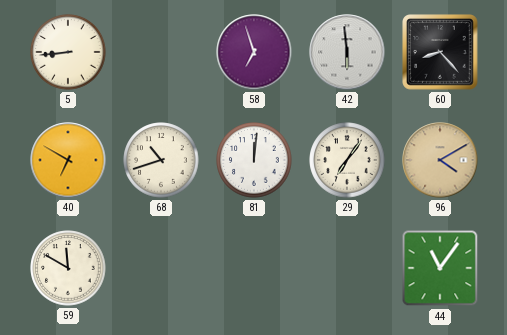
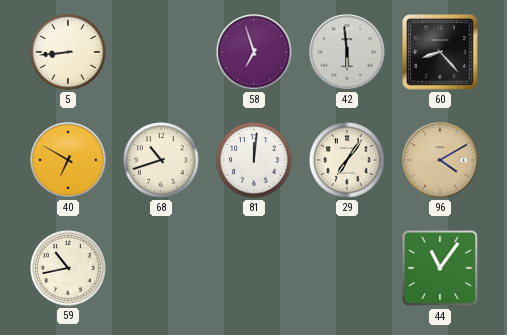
59: 11:50 -> 10:43
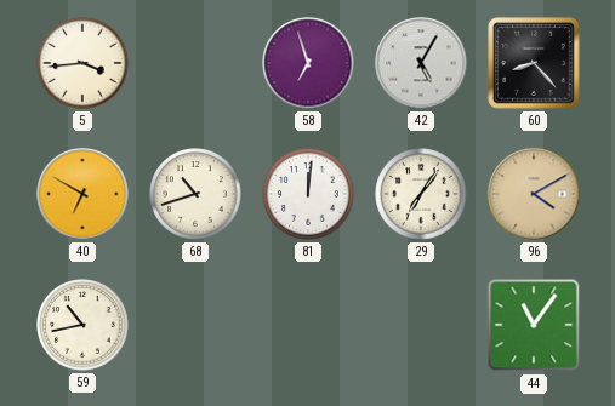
5: 8:44 -> 3:44
42: 5:59 -> 5:05
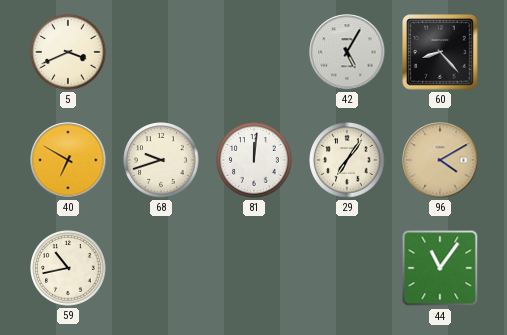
5: 3:44 -> 3:41
58: 6:57 -> none
68: 10:42 -> 9:42
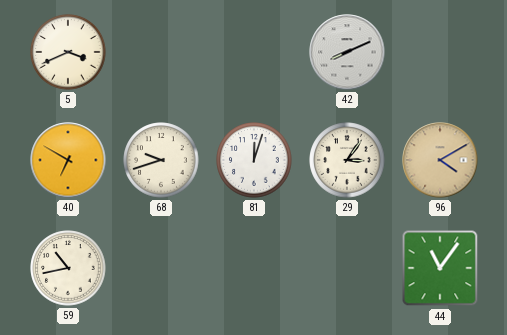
42: 5:05 -> 8:11
60: 8:23 -> none
81: 12:01 -> 12:03
29: 7:06 -> 3:06
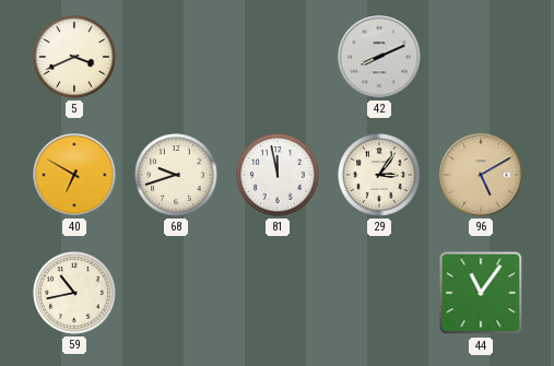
81: 12:03 -> 11:58
96: 4:10 -> 5:10
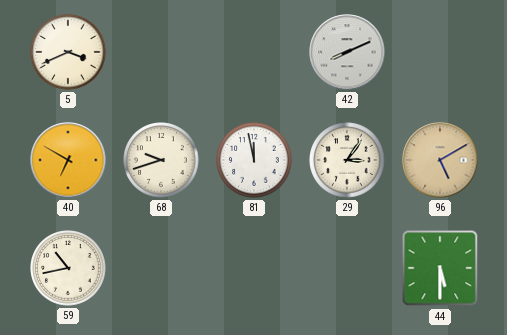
44: 11:06 -> 5:30
